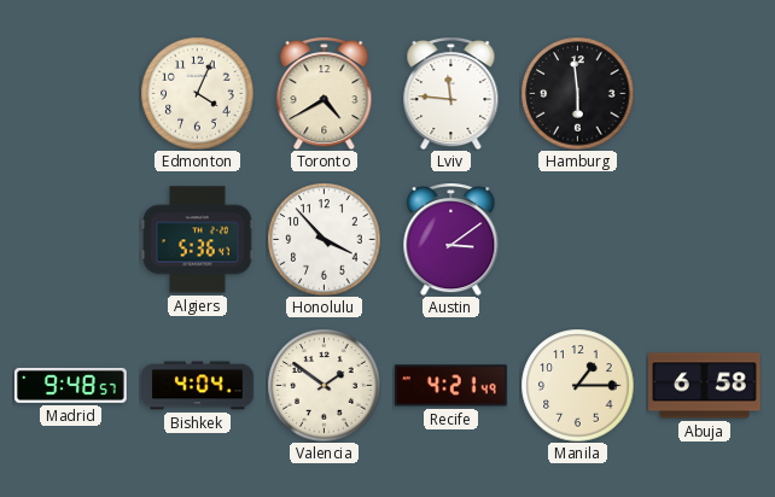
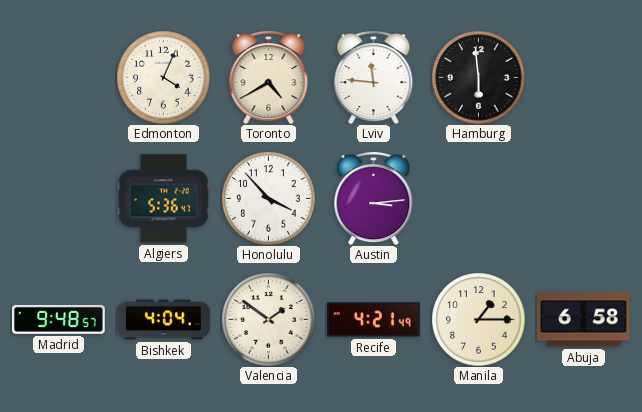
Austin: 3:09 -> 3:14
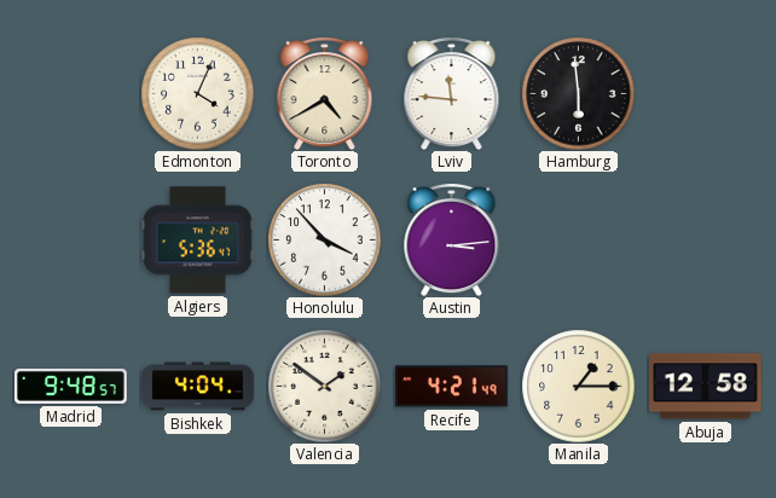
Abuja: 6:58 -> 12:58
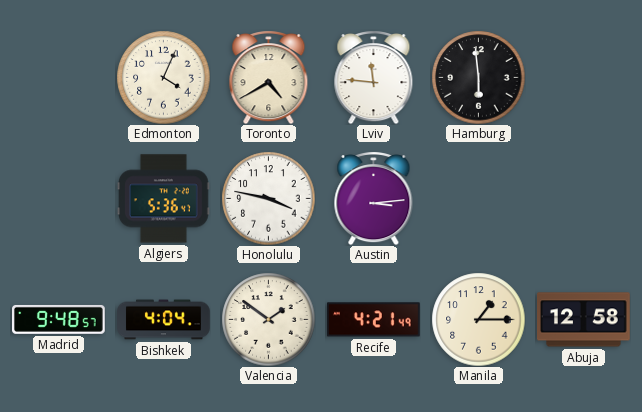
Honolulu: 3:53 -> 3:47
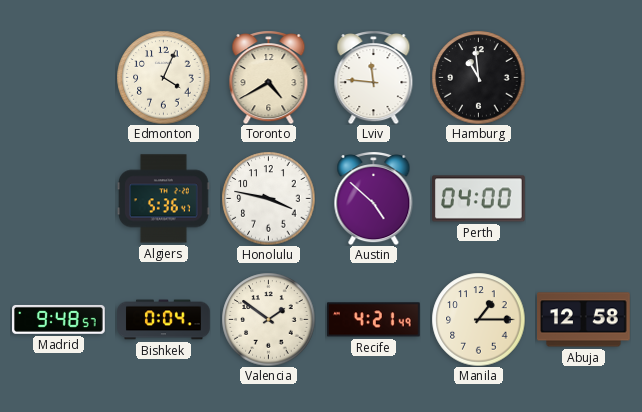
Hamburg: 5:59 -> 10:59
Austin: 3:14 -> 4:52
Perth: none -> 04:00
Bishkek: 4:04 -> 0:04
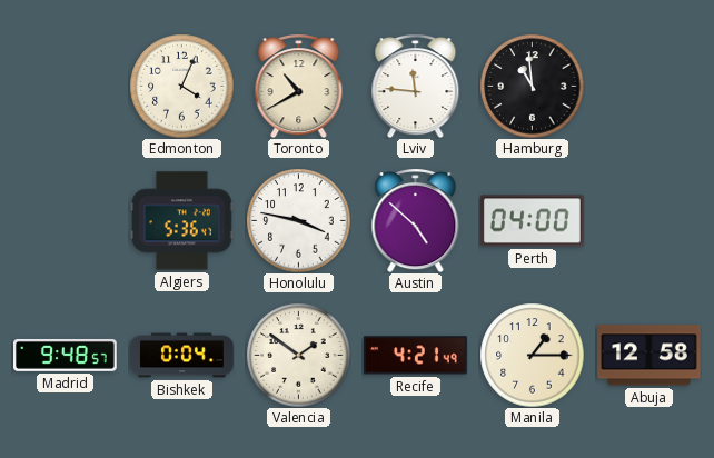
Toronto: 4:40 -> 10:40
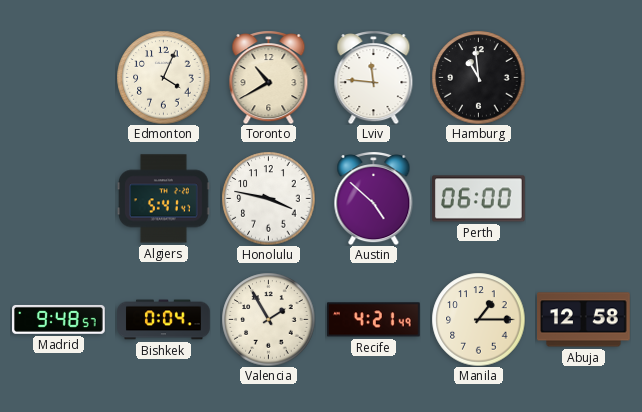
Algiers: 5:36 -> 5:41
Perth: 04:00 -> 06:00
Valencia: 1:51 -> 1:55
